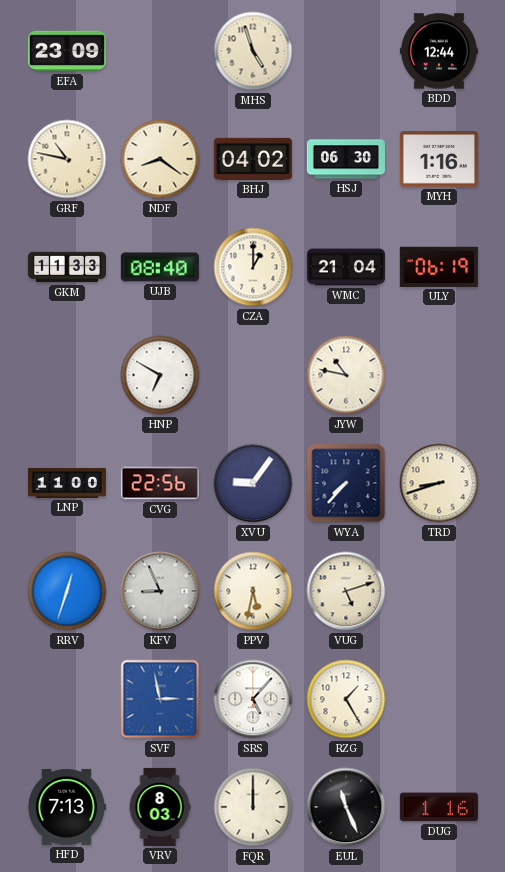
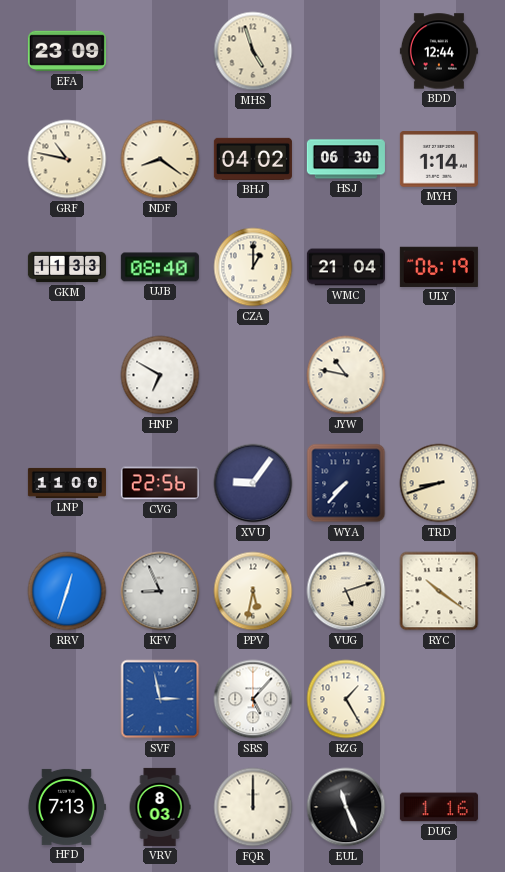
MYH: 1:16 -> 1:14
RYC: none -> 10:21
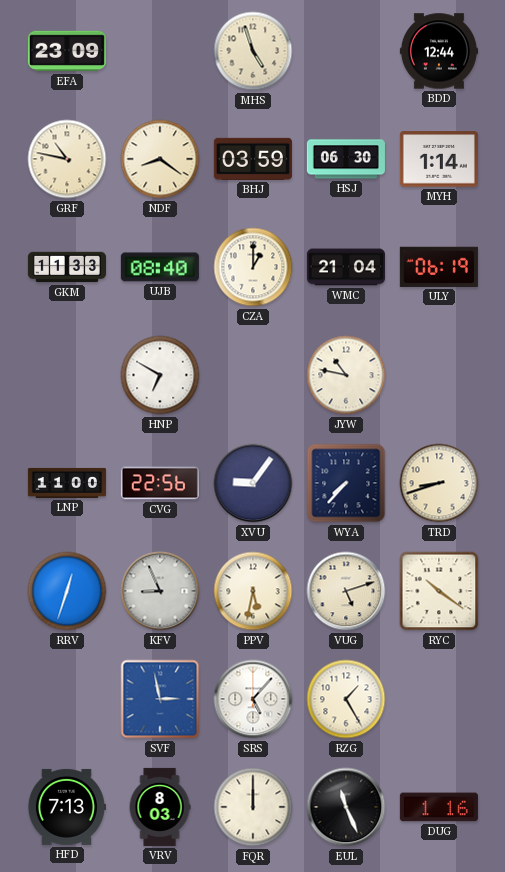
BHJ: 04:02 -> 03:59
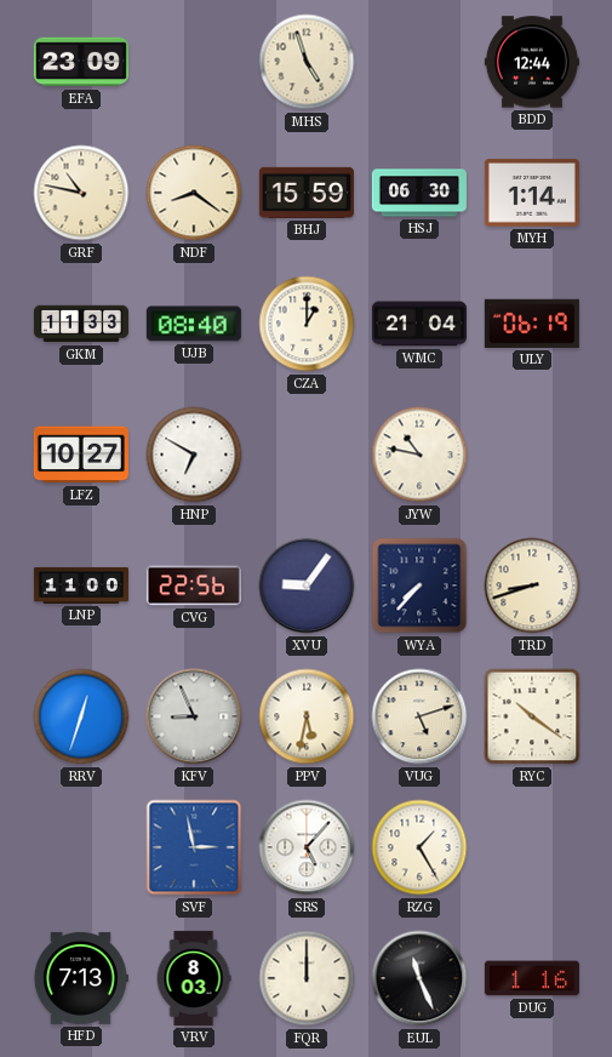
BHJ: 03:59 -> 15:59
LFZ: none -> 10:27
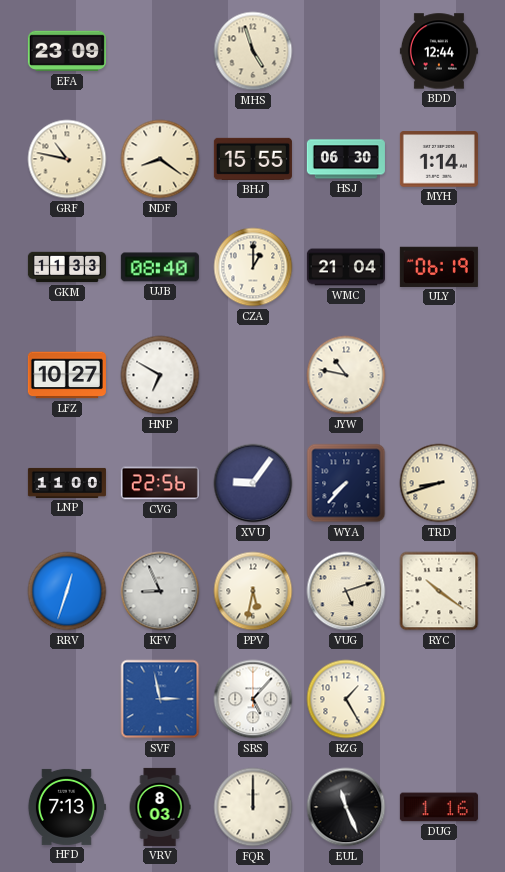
BHJ: 15:59 -> 15:55
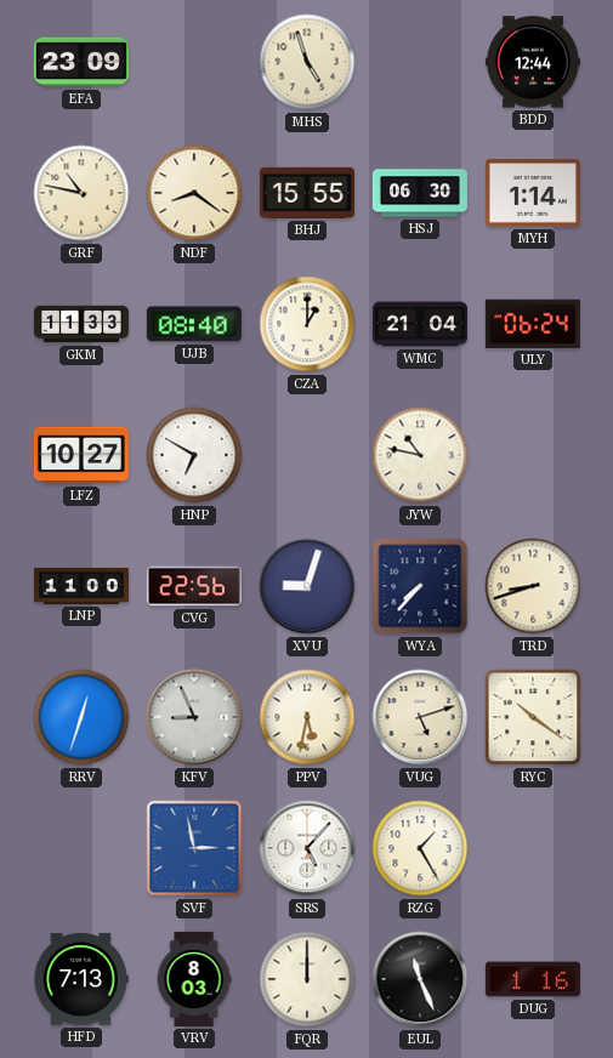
ULY: 06:19 -> 06:24
XVU: 9:06 -> 9:03
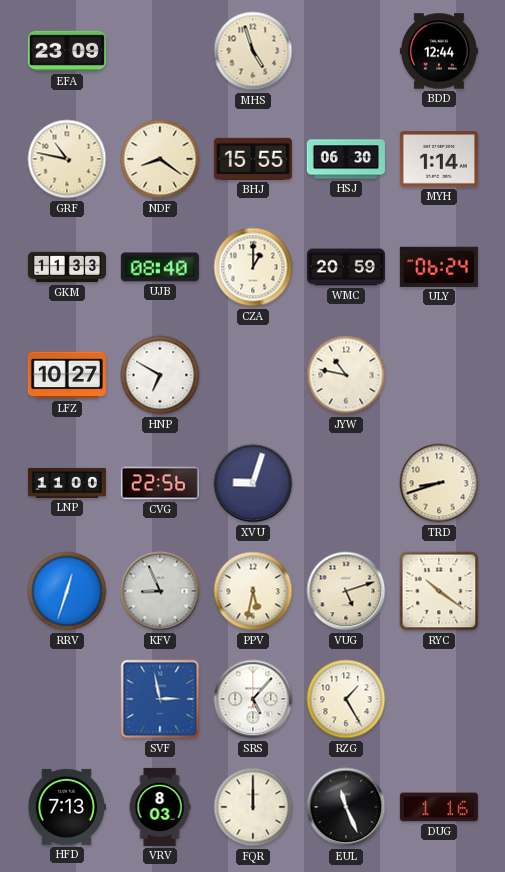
WMC: 21:04 -> 20:59
WYA: 7:37 -> none
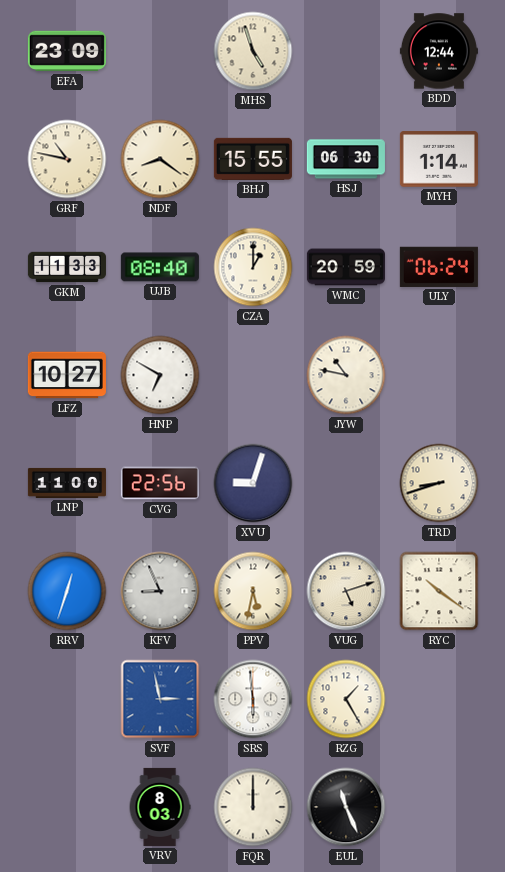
SRS: 5:07 -> 5:59
HFD: 7:13 -> none
DUG: 1:16 -> none
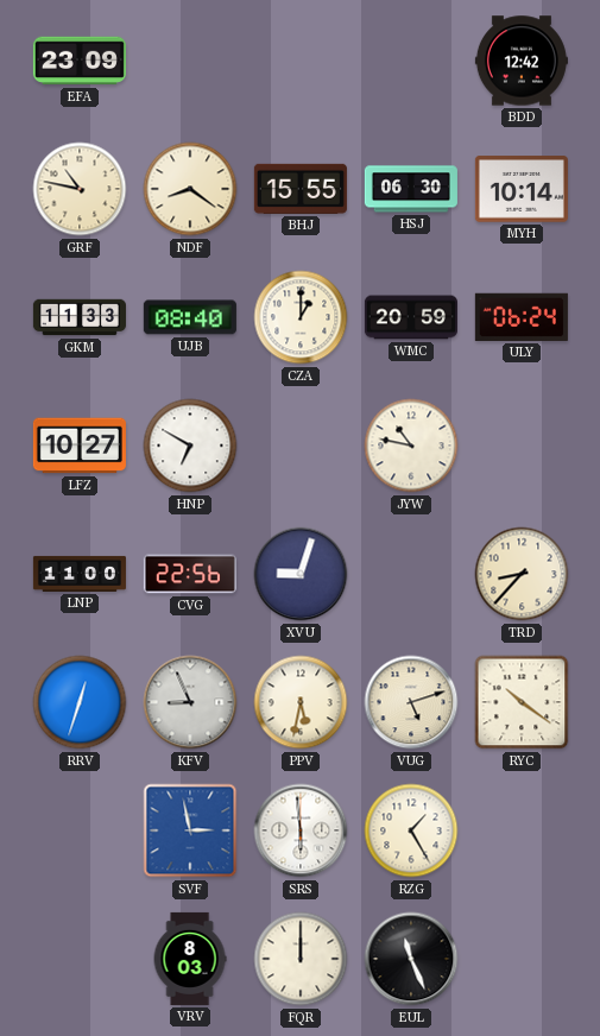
MHS: 4:57 -> none
BDD: 12:44 -> 12:42
MYH: 1:14 -> 10:14
TRD: 8:42 -> 8:37
